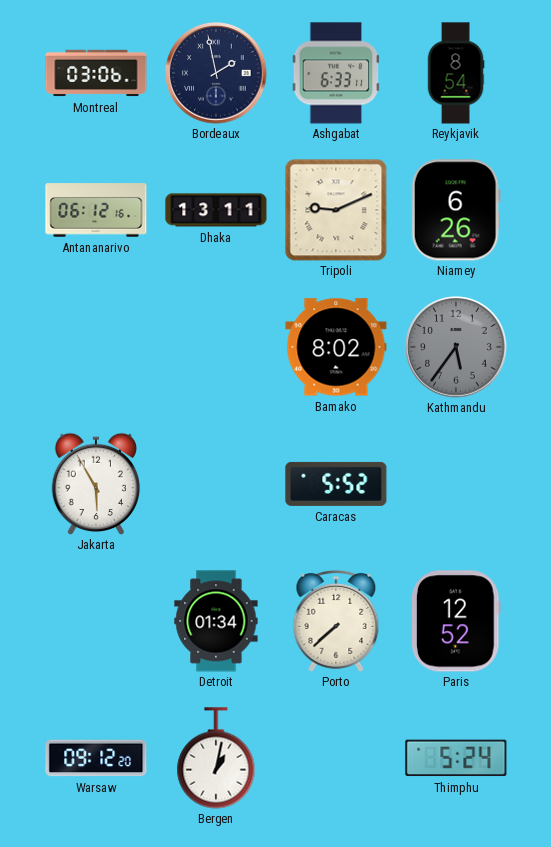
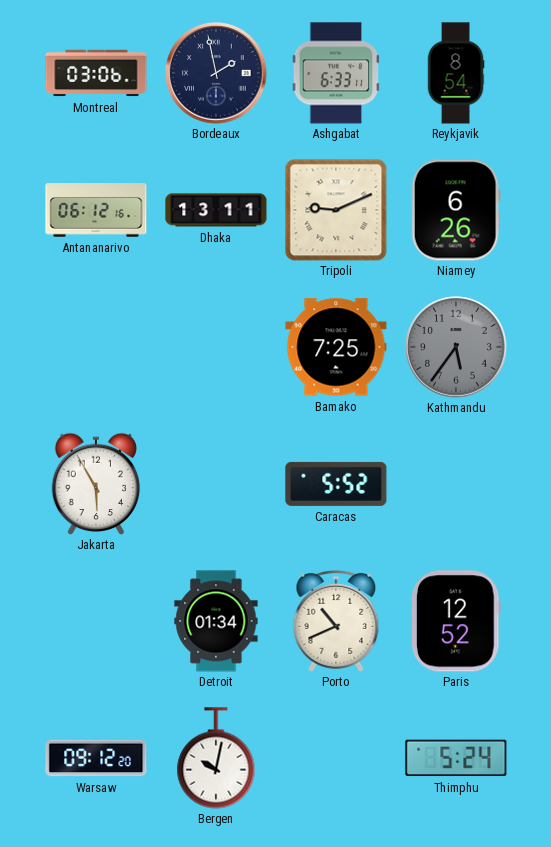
Bamako: 8:02 -> 7:25
Porto: 7:38 -> 10:41
Bergen: 1:02 -> 10:02
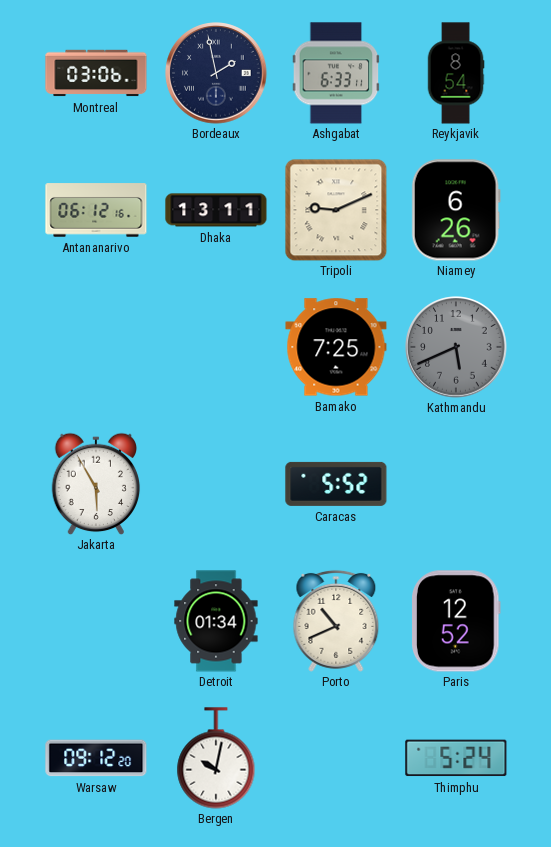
Kathmandu: 5:36 -> 5:41
